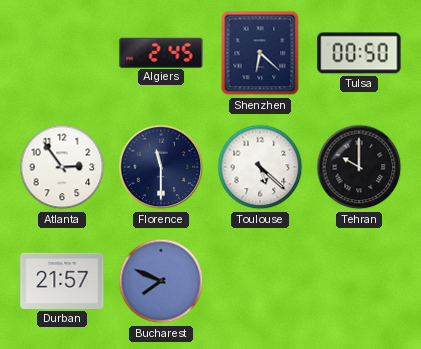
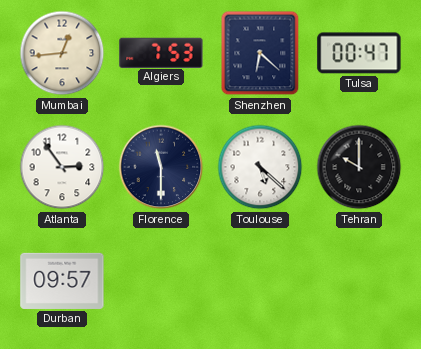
Mumbai: none -> 12:44
Algiers: 2:45 -> 7:53
Tulsa: 00:50 -> 00:47
Durban: 21:57 -> 09:57
Bucharest: 7:49 -> none
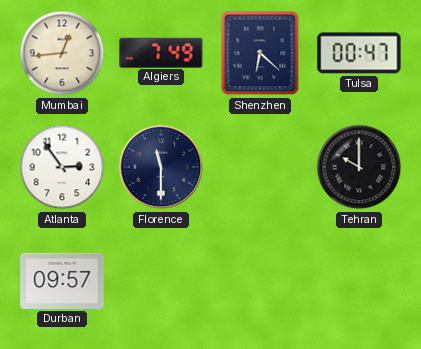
Algiers: 7:53 -> 7:49
Toulouse: 5:22 -> none
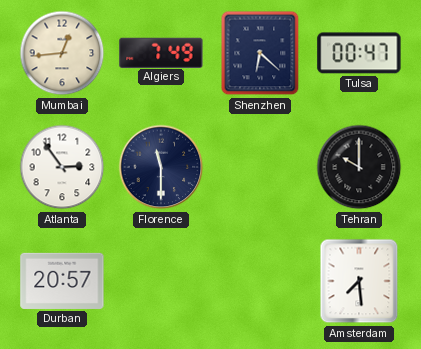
Durban: 09:57 -> 20:57
Amsterdam: none -> 7:29
